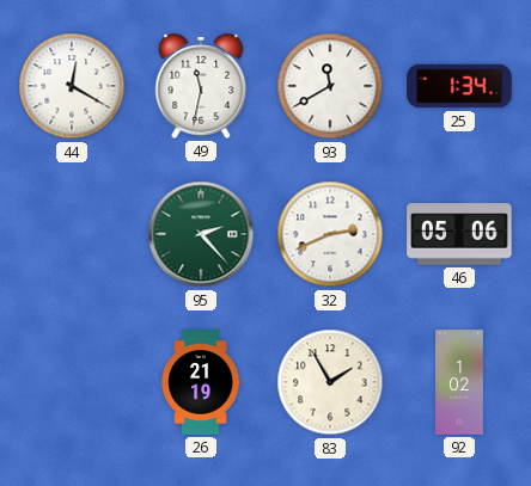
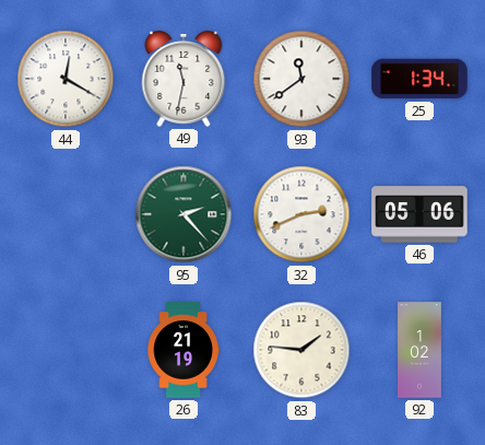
93: 11:40 -> 11:39
83: 1:55 -> 1:46
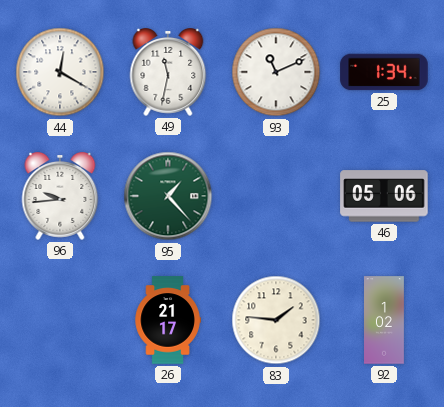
93: 11:39 -> 11:11
96: none -> 9:44
95: 2:23 -> 1:23
32: 2:41 -> none
26: 21:19 -> 21:17
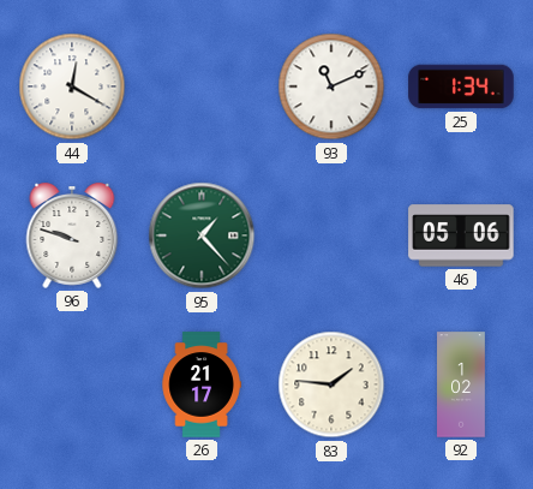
49: 11:32 -> none
96: 9:44 -> 9:48
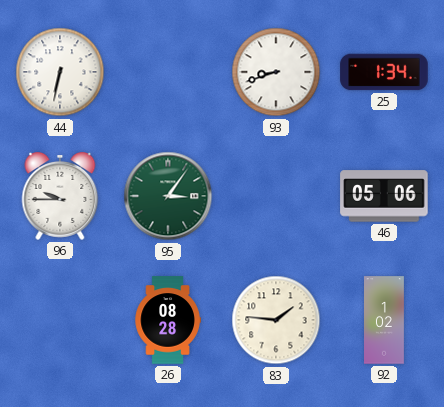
44: 12:20 -> 6:32
93: 11:11 -> 8:42
96: 9:48 -> 9:45
95: 1:23 -> 3:06
26: 21:17 -> 08:28
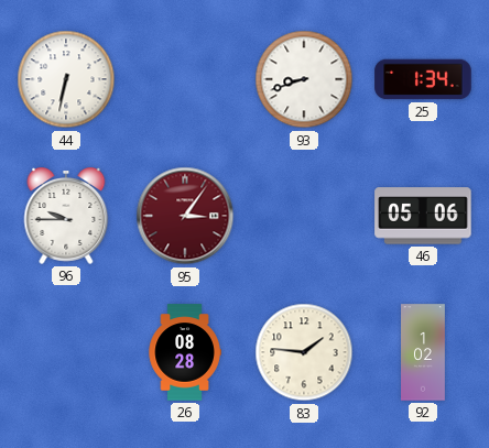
95 dial: green -> burgundy
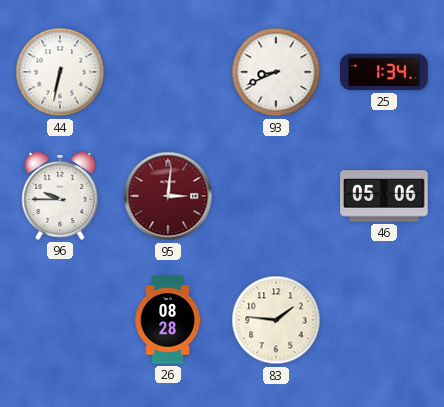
93: 8:42 -> 8:41
95: 3:06 -> 3:01
92: 1:02 -> none
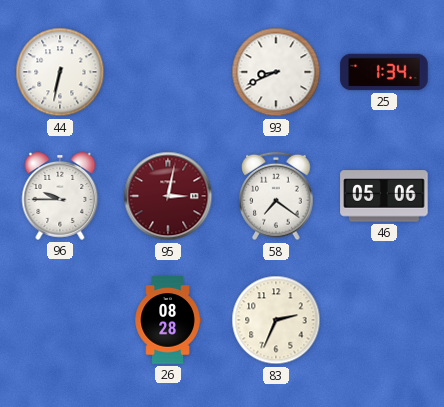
95: 3:01 -> 3:02
58: none -> 7:21
83: 1:46 -> 2:34
